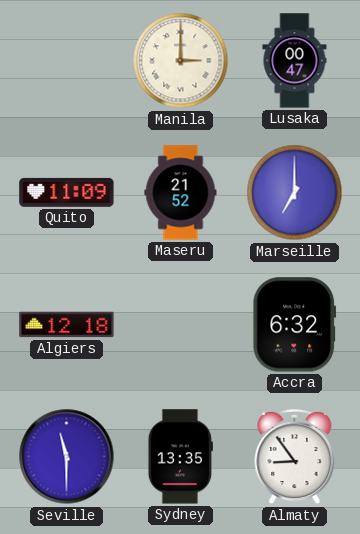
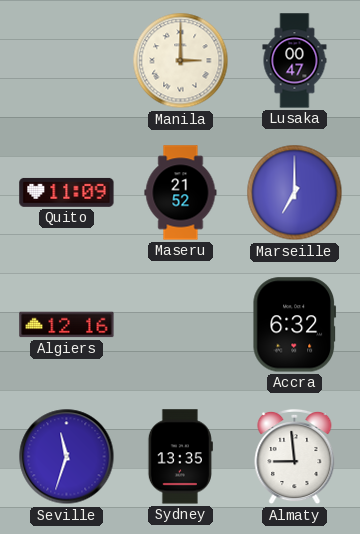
Algiers: 12:18 -> 12:16
Seville: 11:30 -> 11:33
Almaty: 8:54 -> 8:59
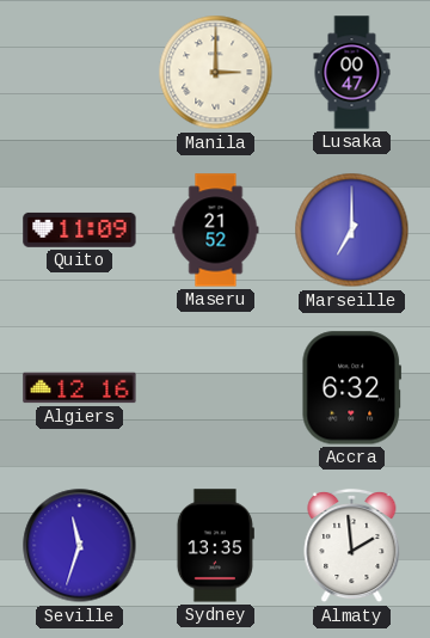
Almaty: 8:59 -> 1:59
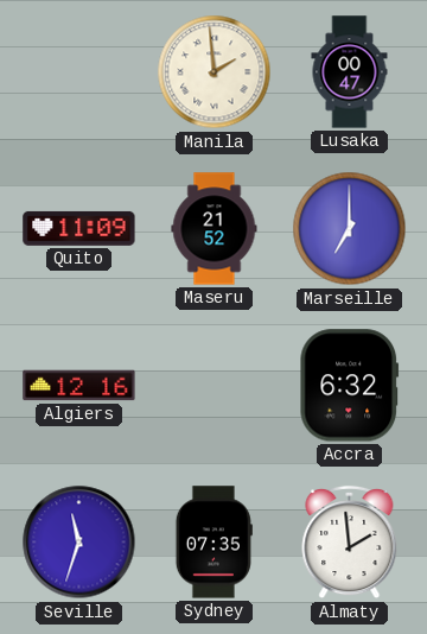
Manila: 3:00 -> 1:59
Sydney: 13:35 -> 07:35
